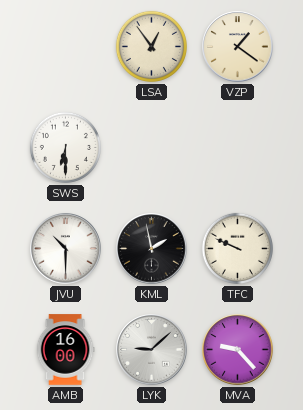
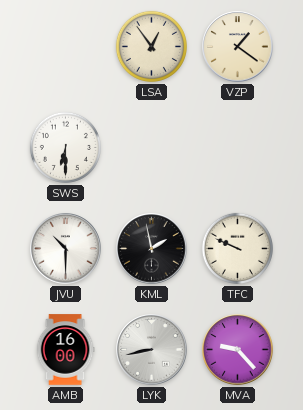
LYK: 9:08 -> 8:43
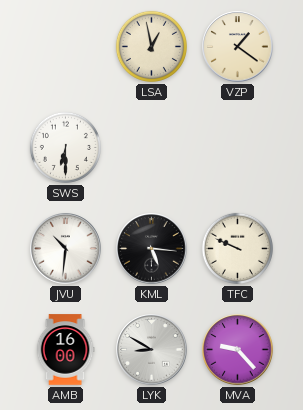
LSA: 12:54 -> 12:58
JVU: 10:30 -> 10:31
KML: 1:58 -> 5:16
LYK: 8:43 -> 8:50
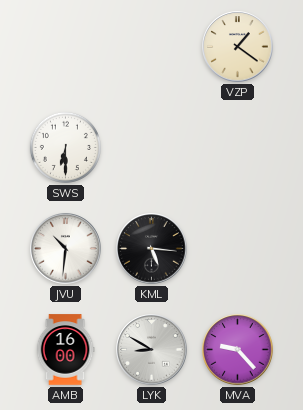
LSA: 12:58 -> none
TFC: 9:49 -> none
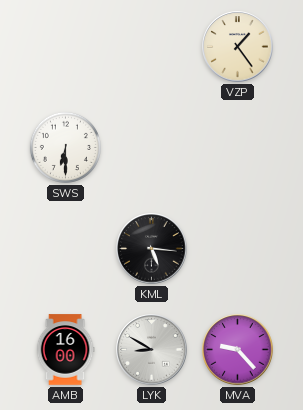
VZP: 1:21 -> 1:24
JVU: 10:31 -> none
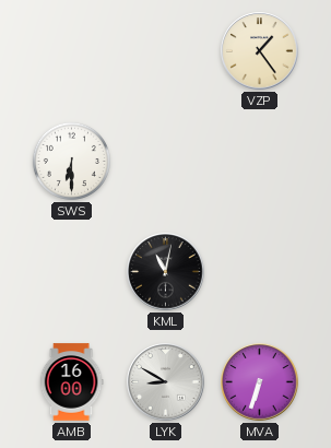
KML: 5:16 -> 11:02
MVA: 9:23 -> 6:33
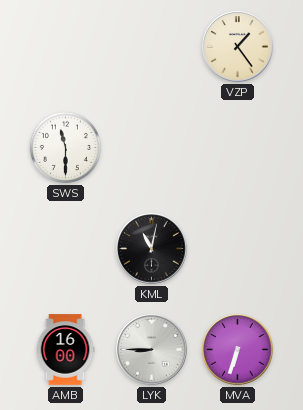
SWS: 6:30 -> 11:30
LYK: 8:50 -> 8:45
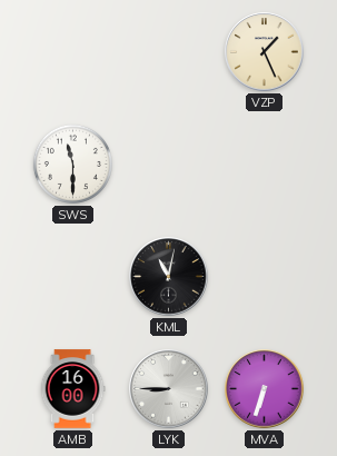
VZP: 1:24 -> 1:26
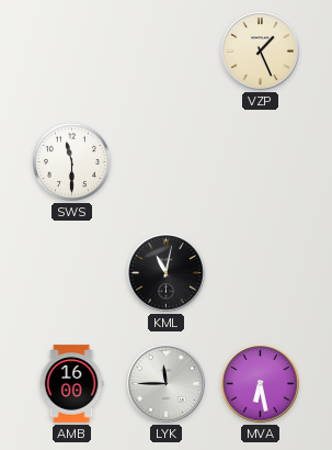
LYK: 8:45 -> 11:45
MVA: 6:33 -> 6:28
